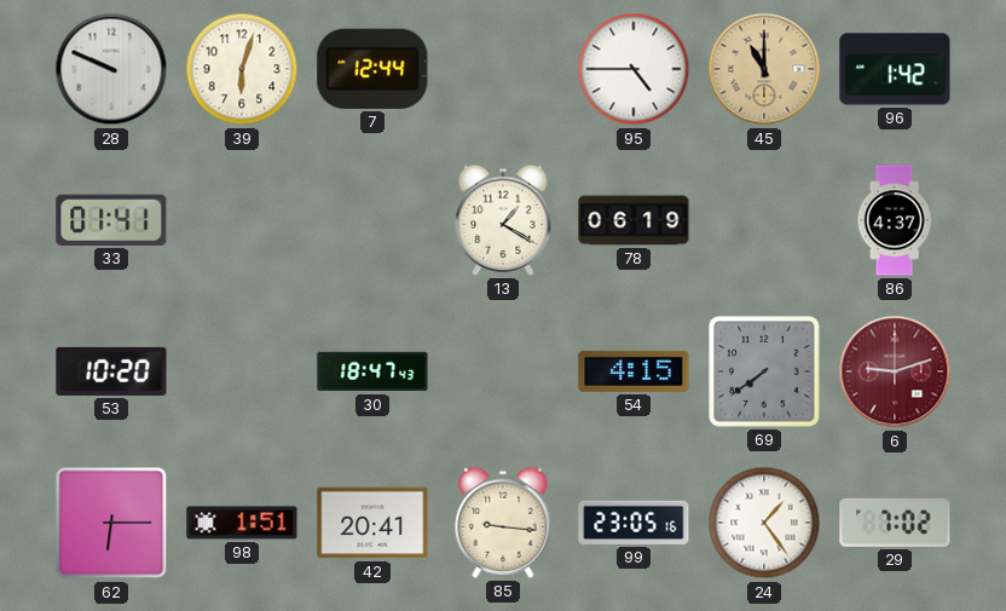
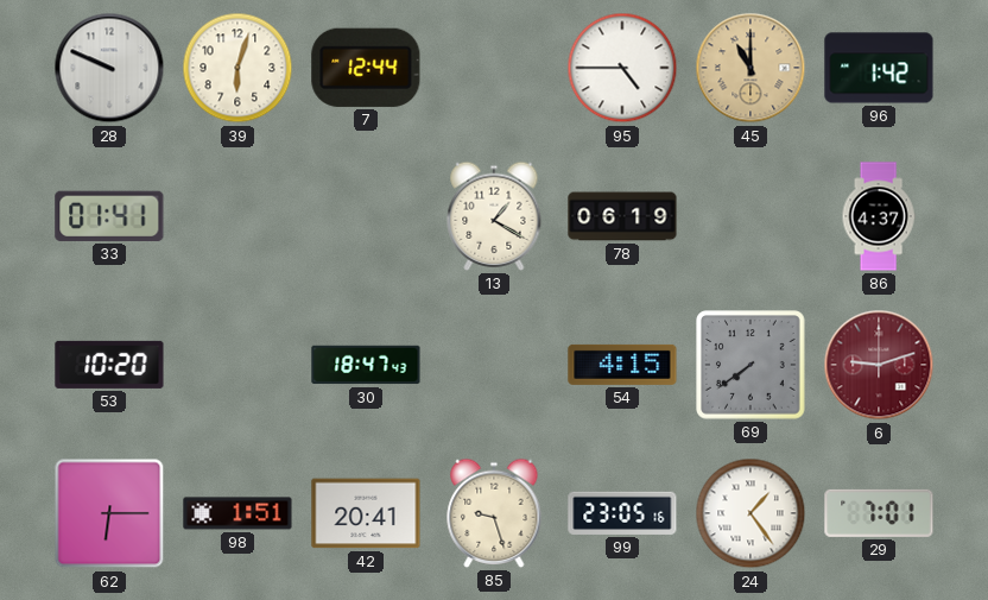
85: 9:16 -> 9:27
29: 7:02 -> 7:01
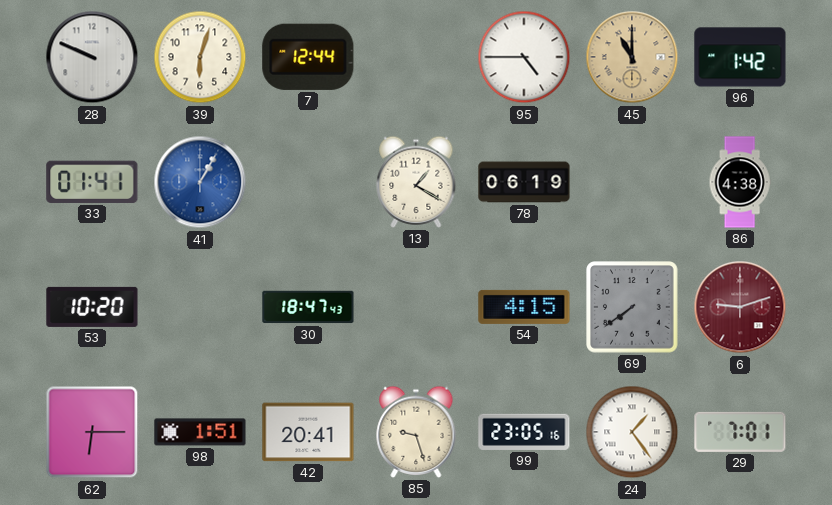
41: none -> 1:05
86: 4:37 -> 4:38
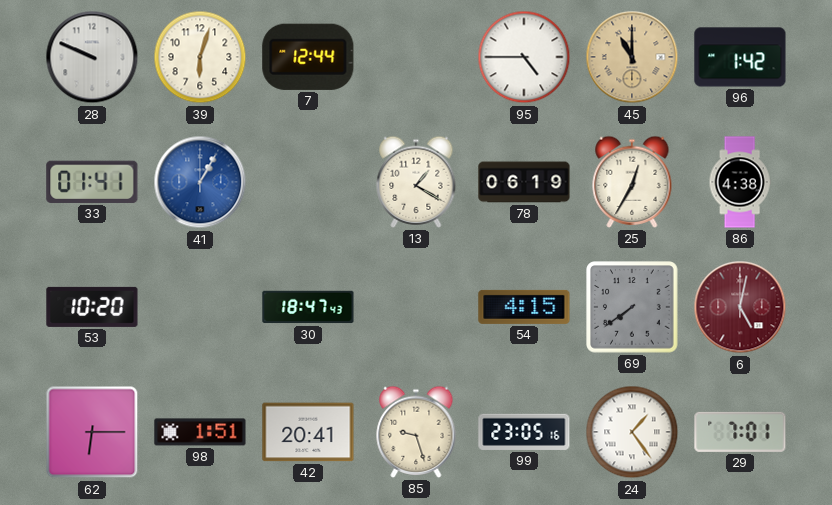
25: none -> 12:35
6: 9:12 -> 5:02
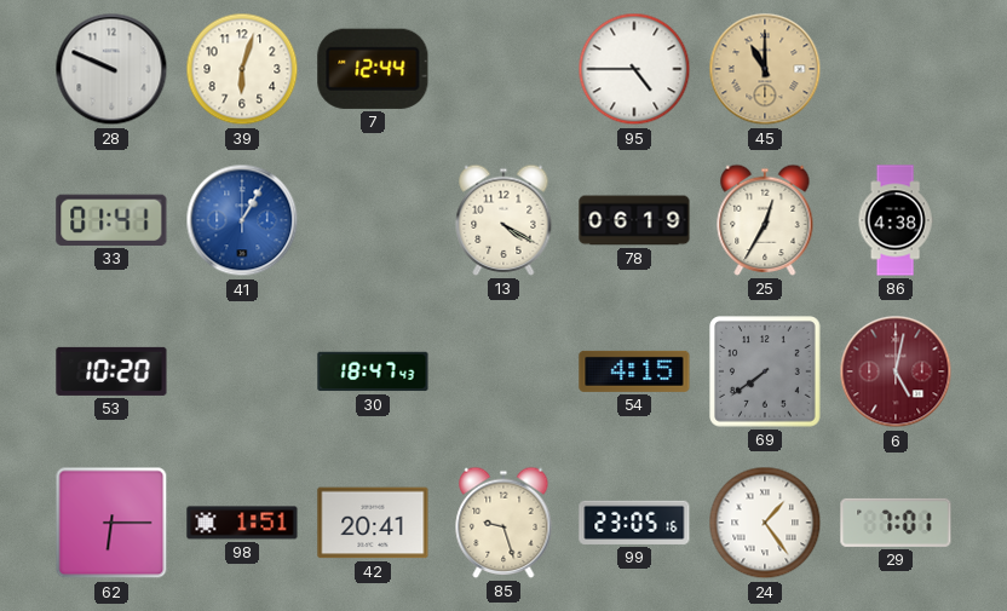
96: 1:42 -> none
13: 1:20 -> 4:20
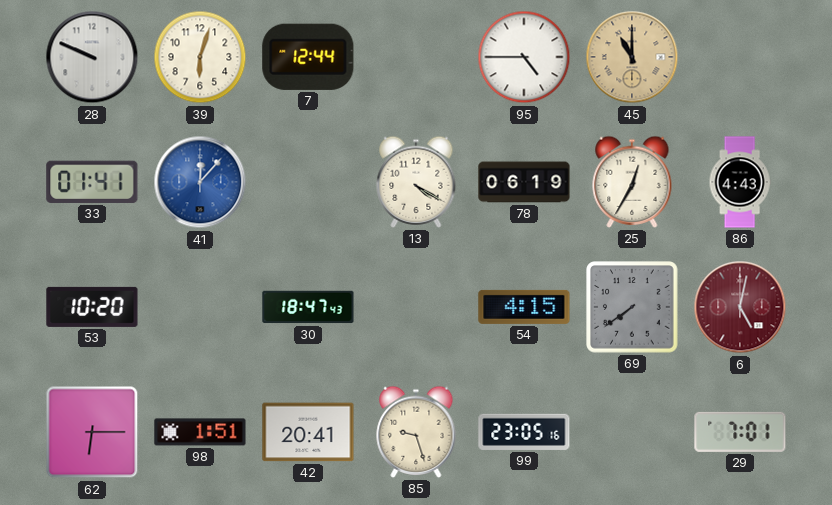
41: 1:05 -> 12:07
86: 4:38 -> 4:43
24: 1:24 -> none
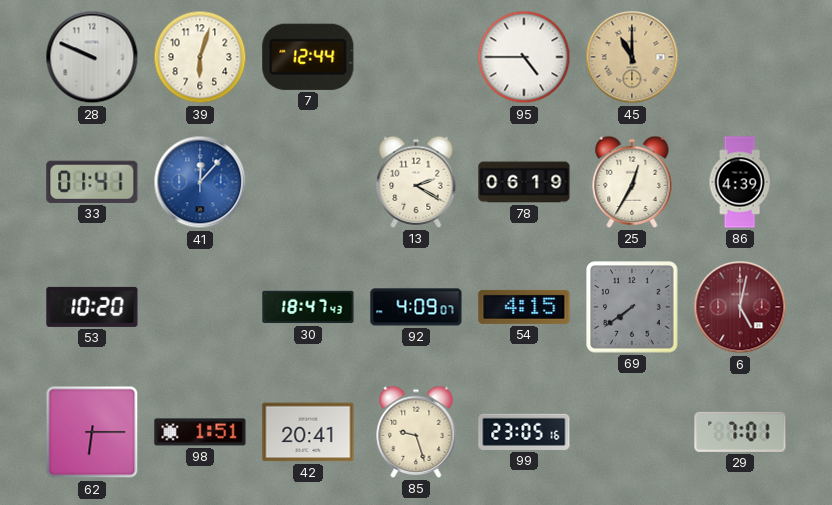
13: 4:20 -> 2:20
86: 4:43 -> 4:39
92: none -> 4:09
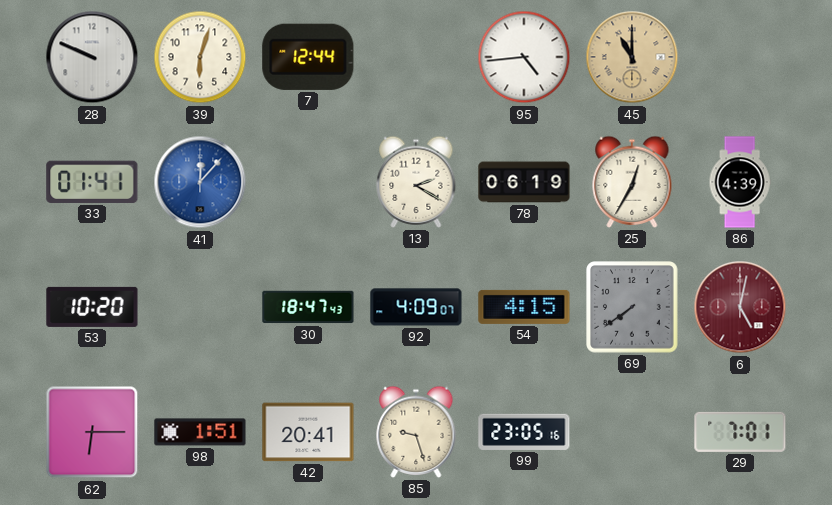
95: 4:45 -> 4:44
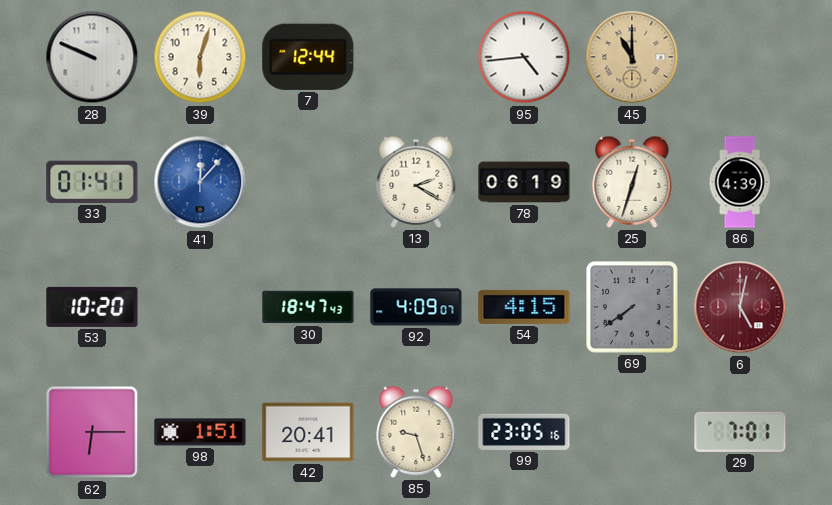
25: 12:35 -> 12:33
